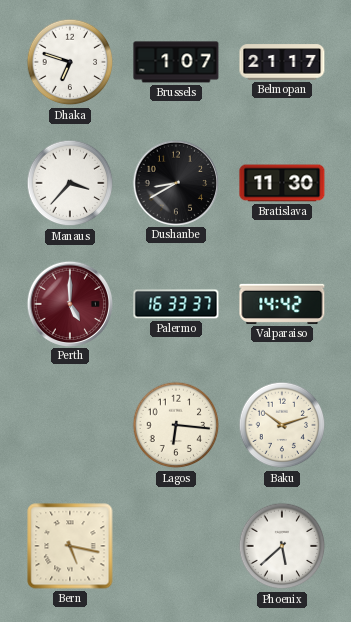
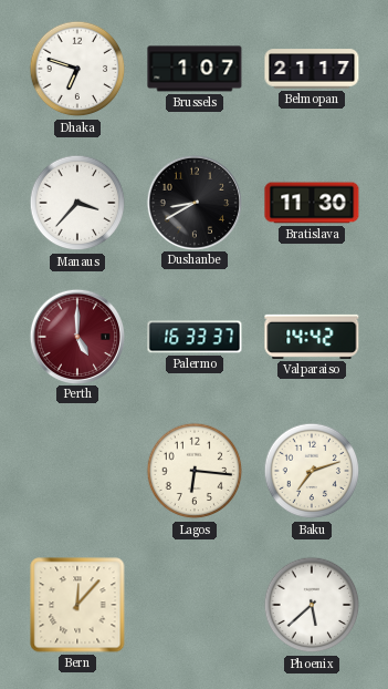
Baku: 10:12 -> 7:12
Bern: 5:17 -> 12:07
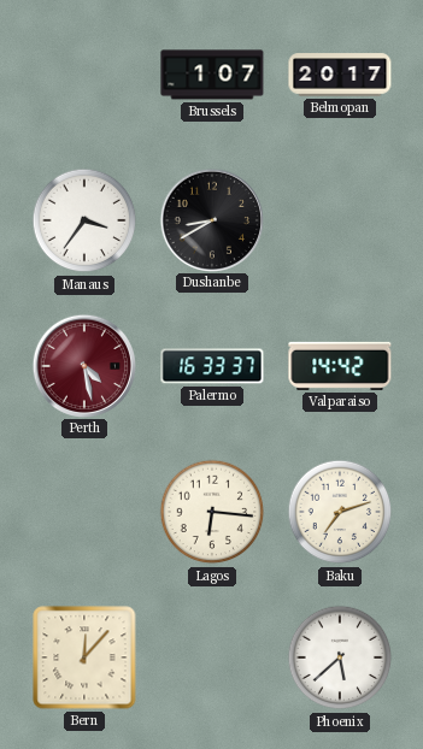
Dhaka: 6:48 -> none
Belmopan: 21:17 -> 20:17
Manaus: 3:37 -> 3:36
Bratislava: 11:30 -> none
Perth: 5:00 -> 4:28
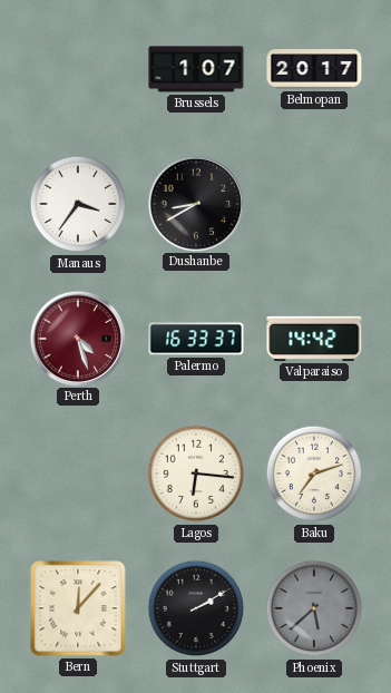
Perth: 4:28 -> 4:27
Stuttgart: none -> 2:10
Phoenix dial: white -> grey
